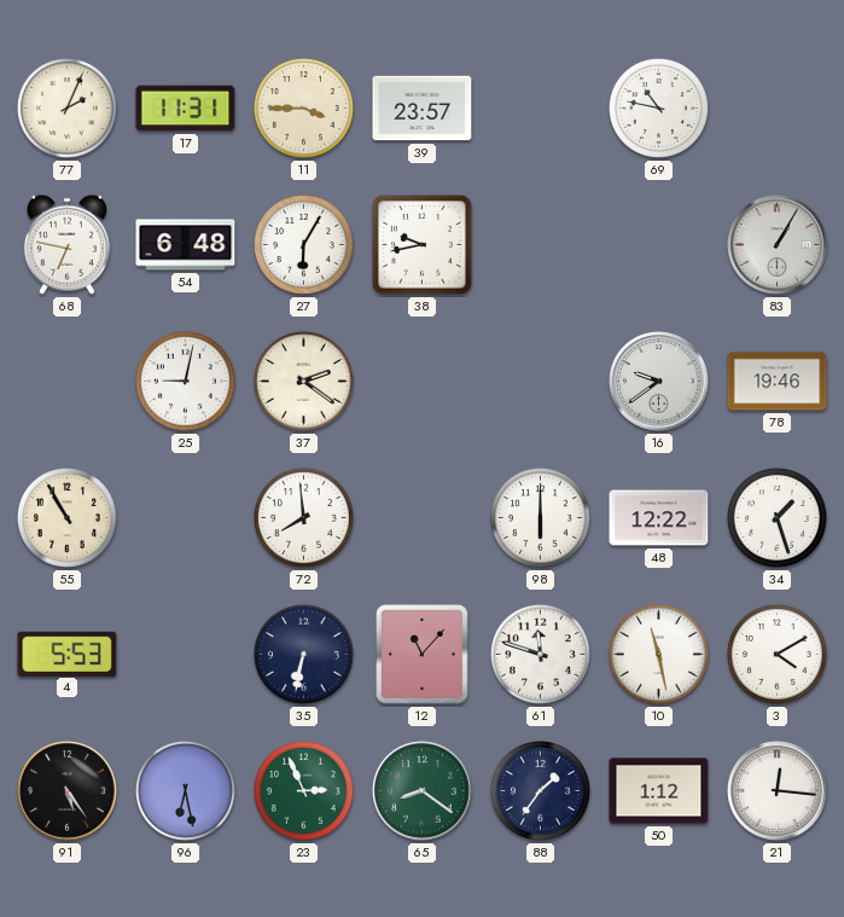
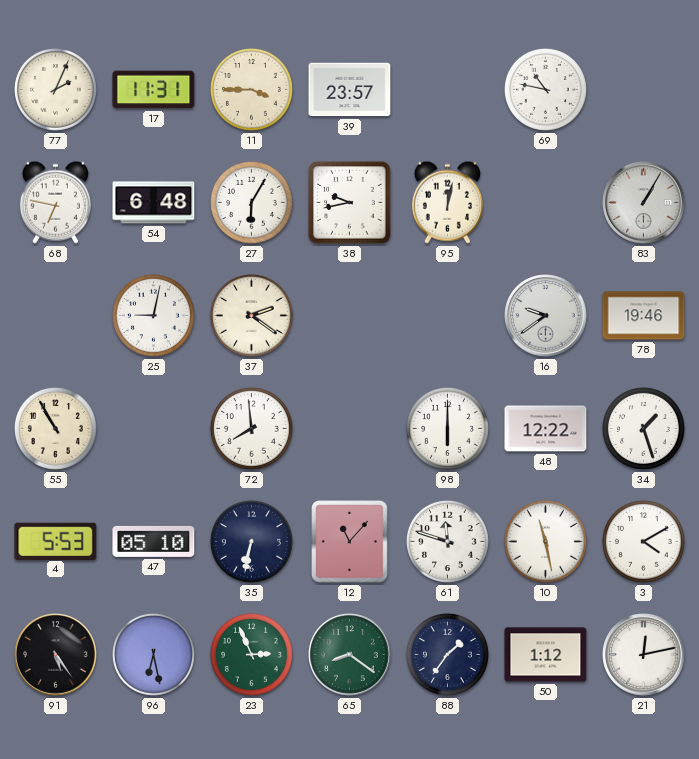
95: none -> 12:02
47: none -> 05:10
21: 12:16 -> 12:13
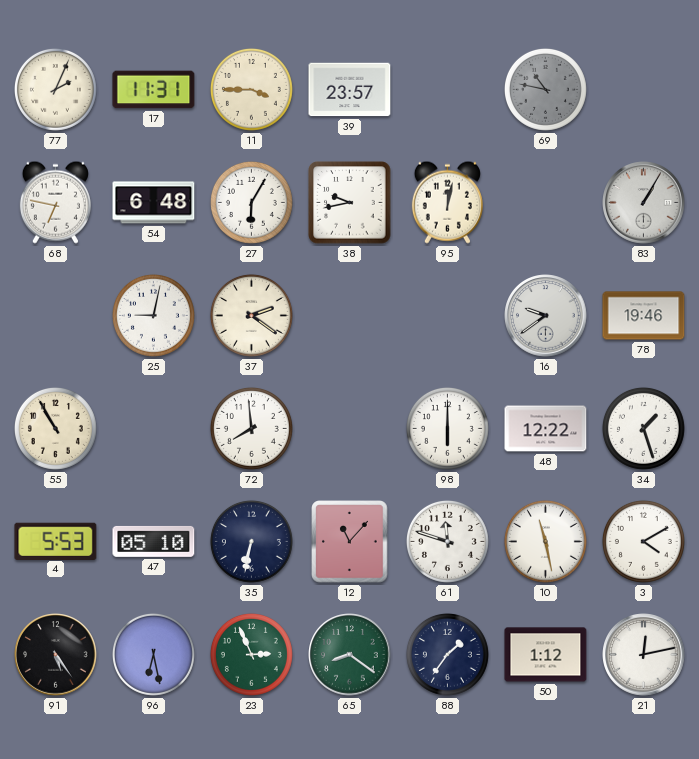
69 dial: white -> grey
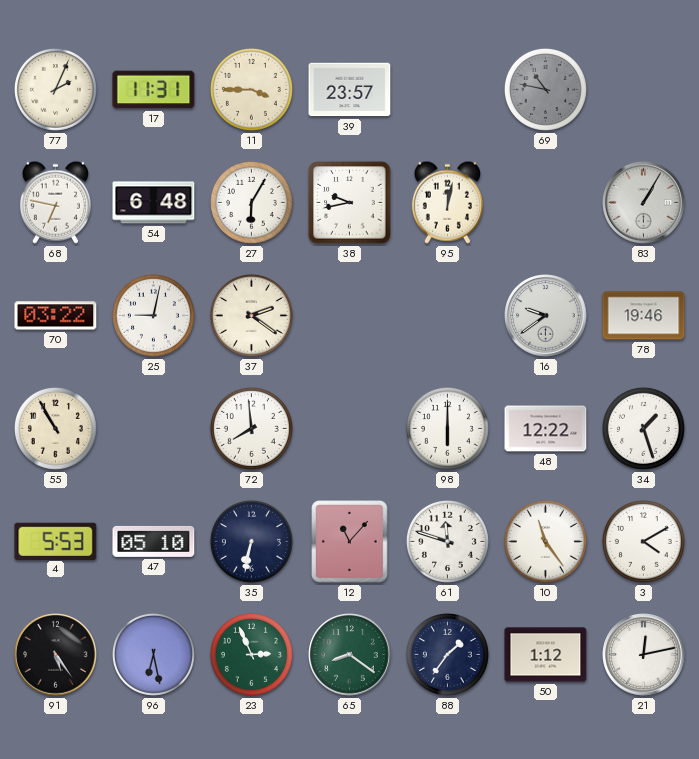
70: none -> 03:22
10: 11:28 -> 11:24
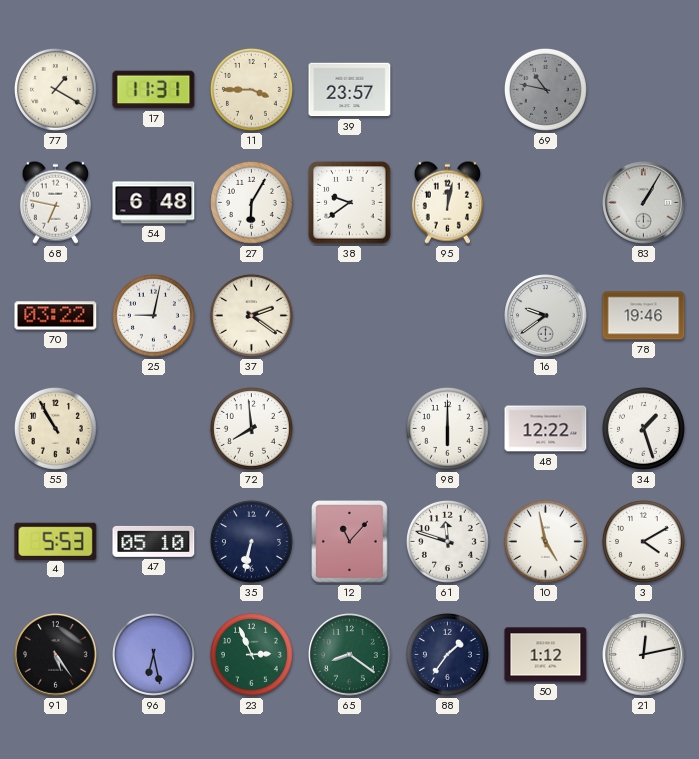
77: 2:04 -> 1:20
38: 9:43 -> 9:39
10: 11:24 -> 4:58
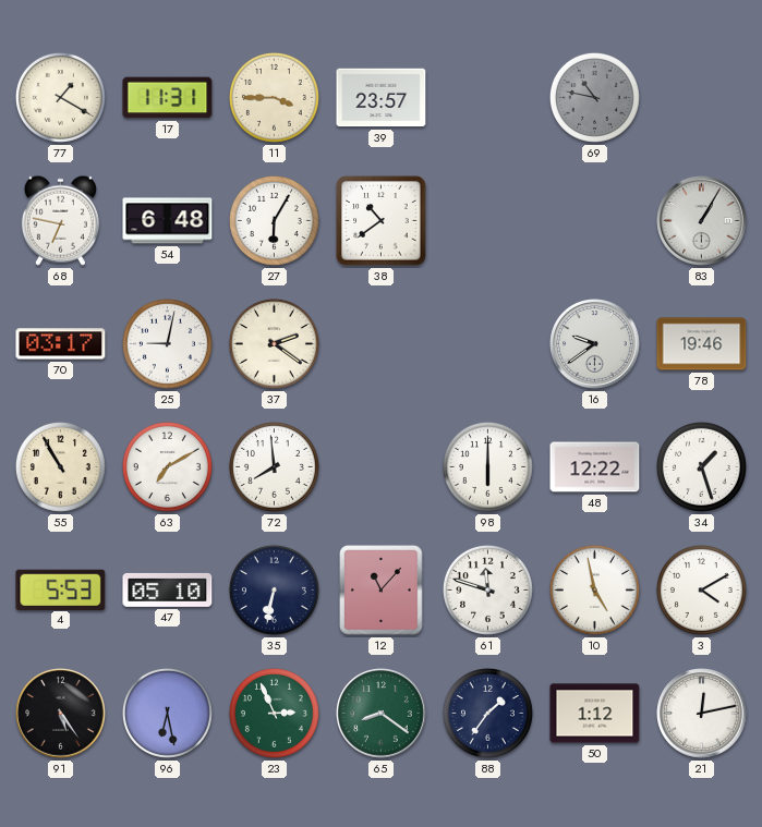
38: 9:39 -> 10:39
95: 12:02 -> none
70: 03:22 -> 03:17
63: none -> 7:10
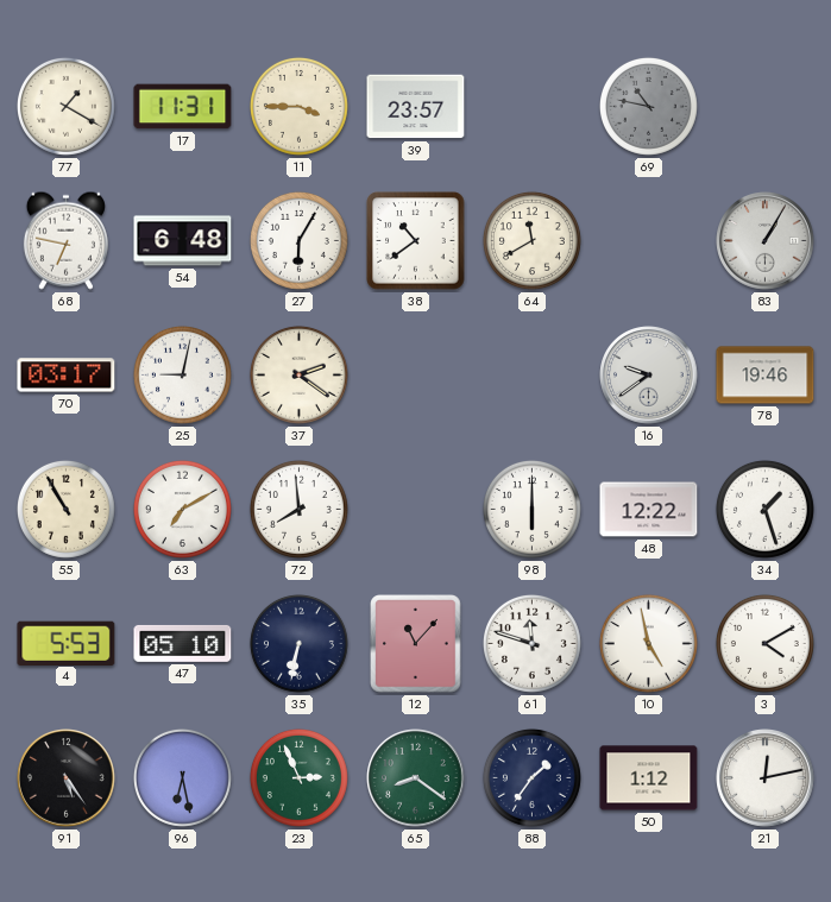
64: none -> 11:40
